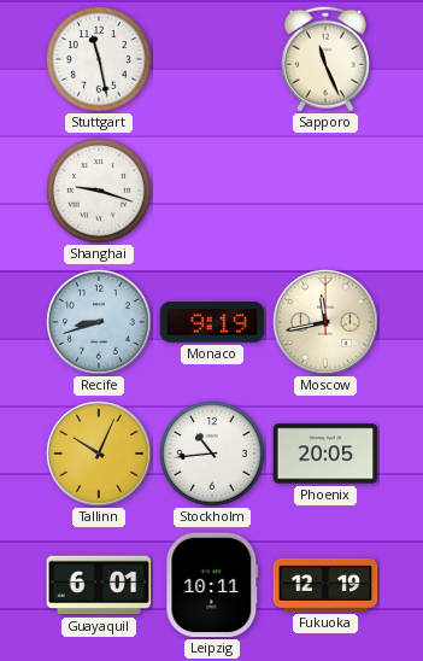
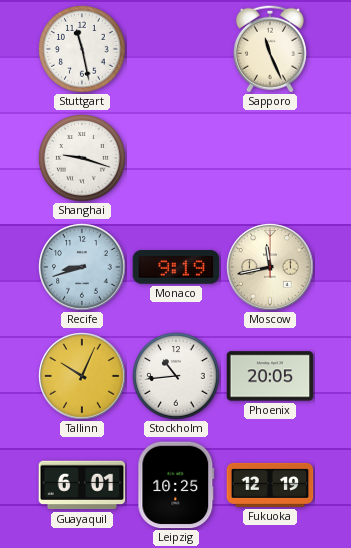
Leipzig: 10:11 -> 10:25
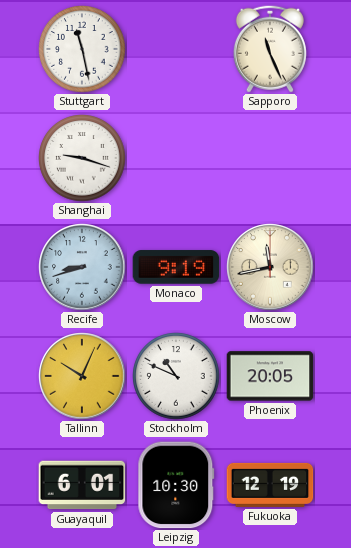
Stockholm: 10:44 -> 10:49
Leipzig: 10:25 -> 10:30
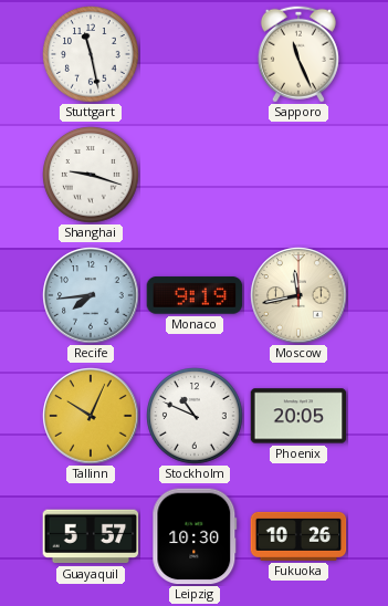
Recife: 8:42 -> 7:44
Guayaquil: 6:01 -> 5:57
Fukuoka: 12:19 -> 10:26
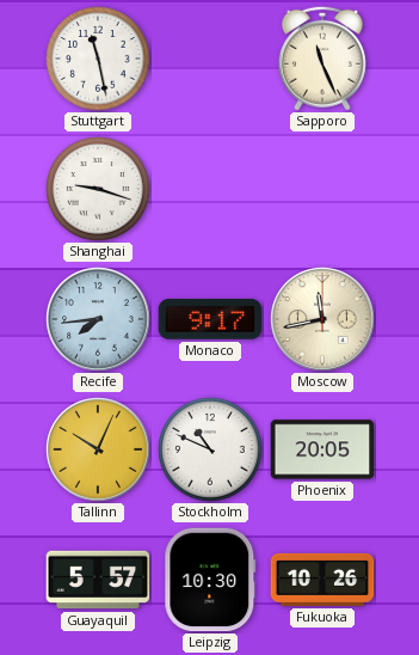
Monaco: 9:19 -> 9:17
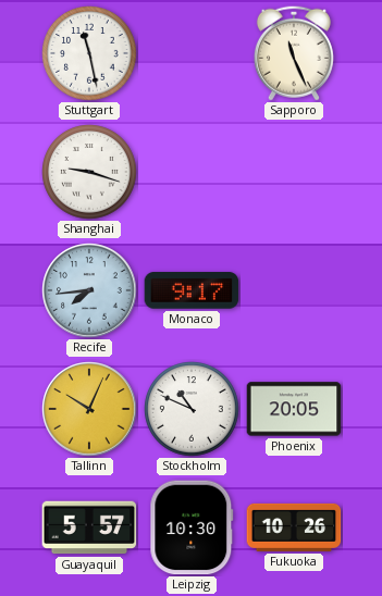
Moscow: 11:43 -> none
